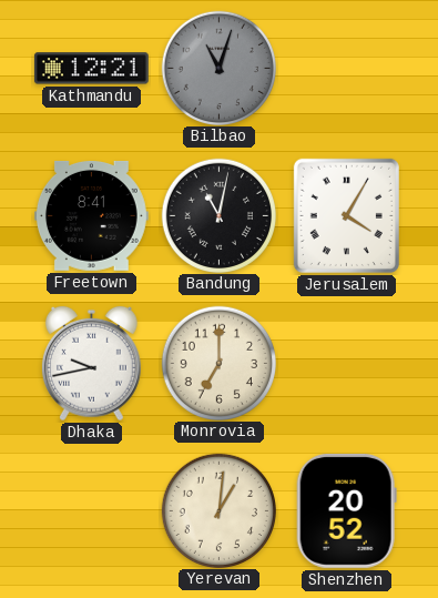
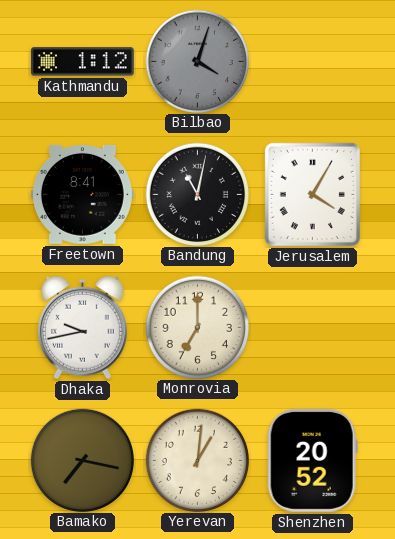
Kathmandu: 12:21 -> 1:12
Bilbao: 11:03 -> 4:03
Bamako: none -> 7:17
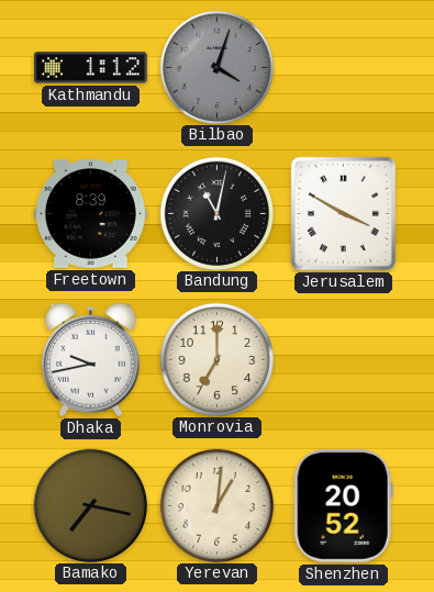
Freetown: 8:41 -> 8:39
Jerusalem: 4:05 -> 3:50
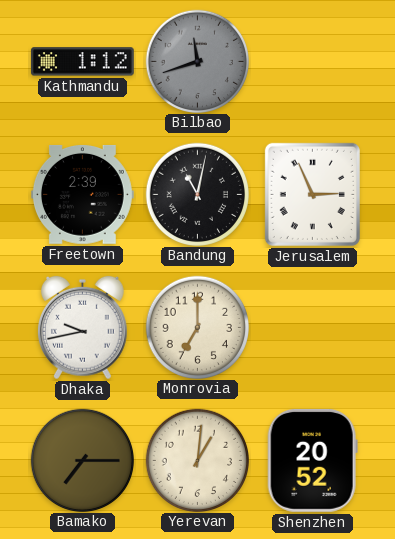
Bilbao: 4:03 -> 11:42
Freetown: 8:39 -> 2:39
Jerusalem: 3:50 -> 2:56
Bamako: 7:17 -> 7:15
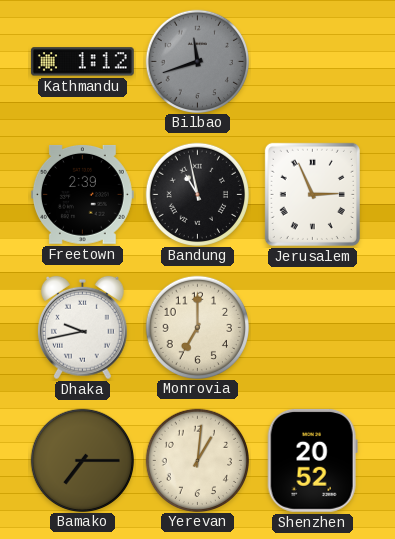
Bandung: 11:02 -> 10:58
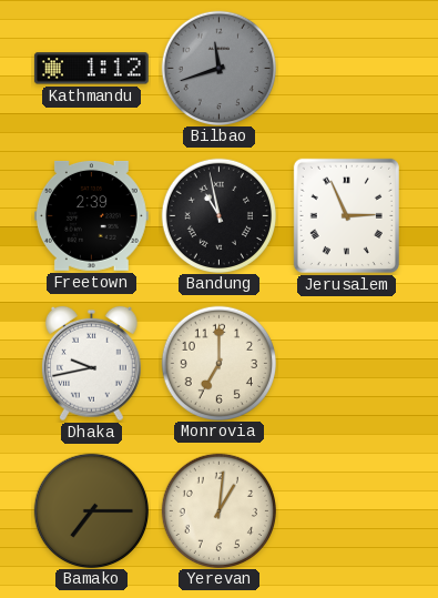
Shenzhen: 20:52 -> none
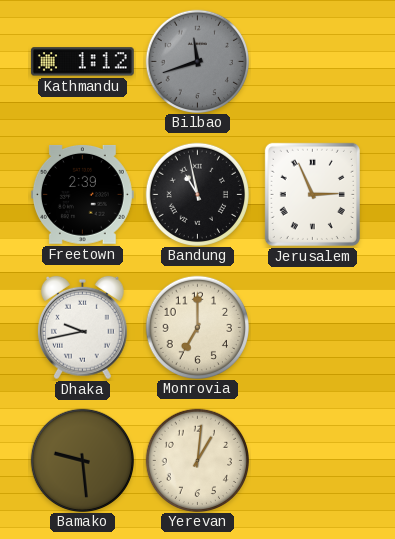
Bamako: 7:15 -> 9:29
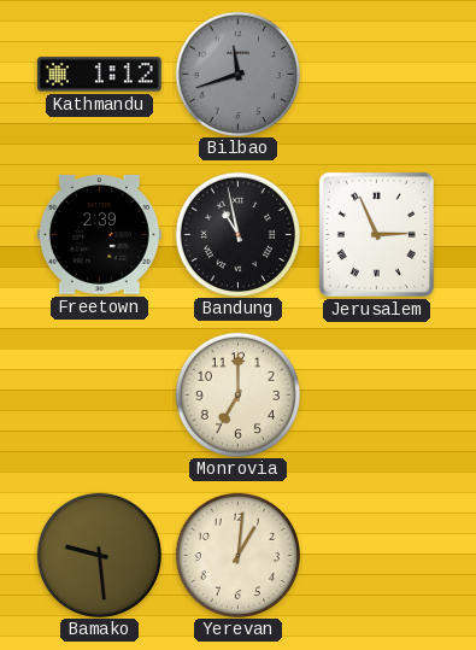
Dhaka: 9:43 -> none
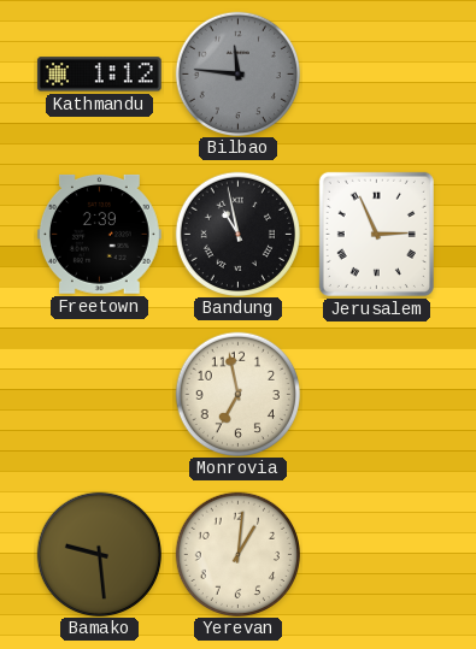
Bilbao: 11:42 -> 11:46
Monrovia: 7:00 -> 6:58
